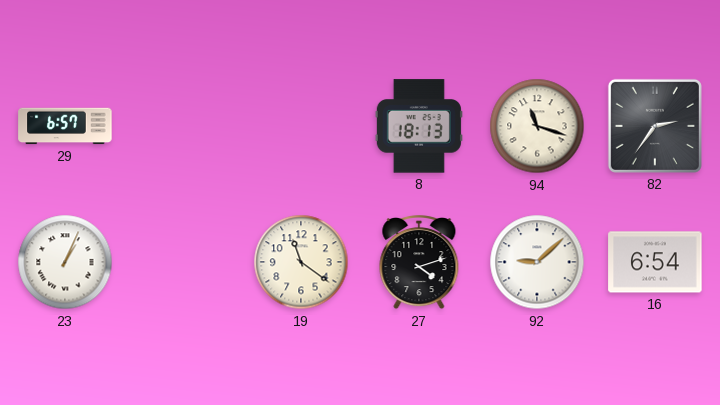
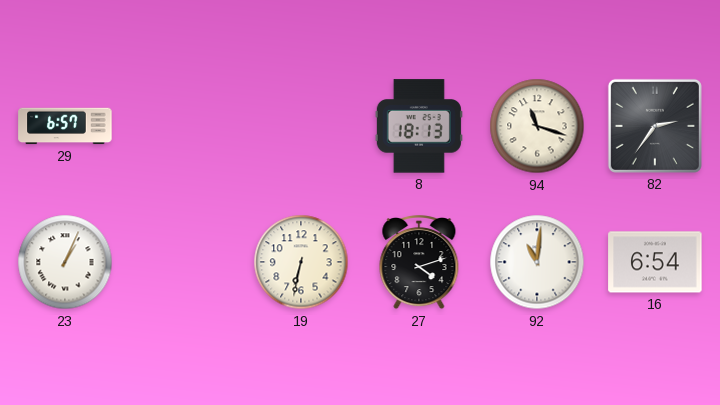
19: 11:21 -> 6:32
92: 9:08 -> 11:01
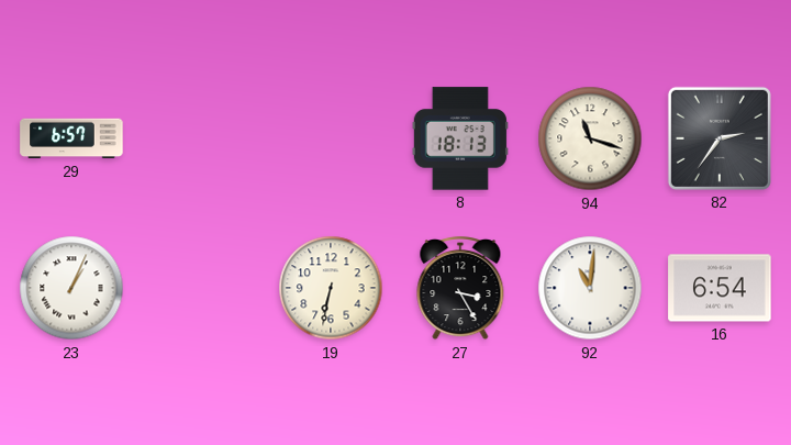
27: 4:12 -> 3:25
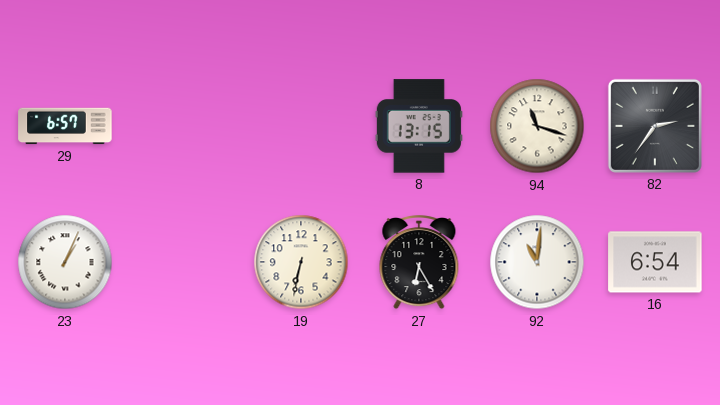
8: 18:13 -> 13:15
27: 3:25 -> 6:25
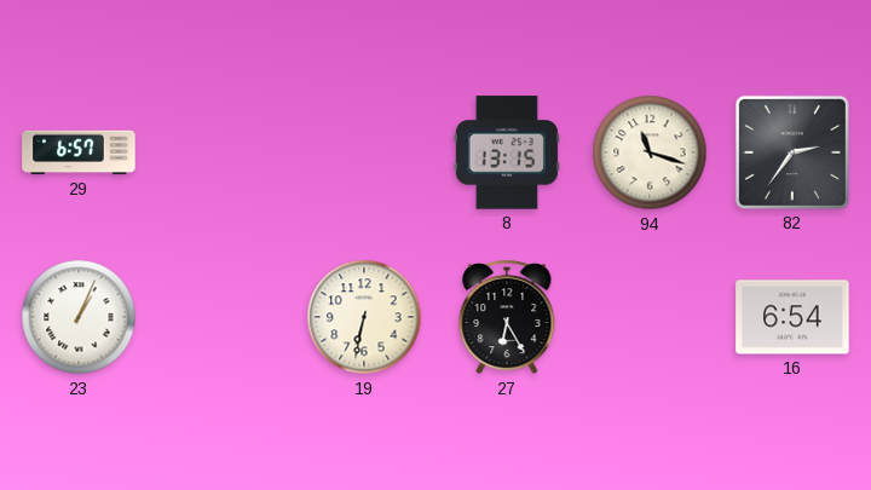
92: 11:01 -> none
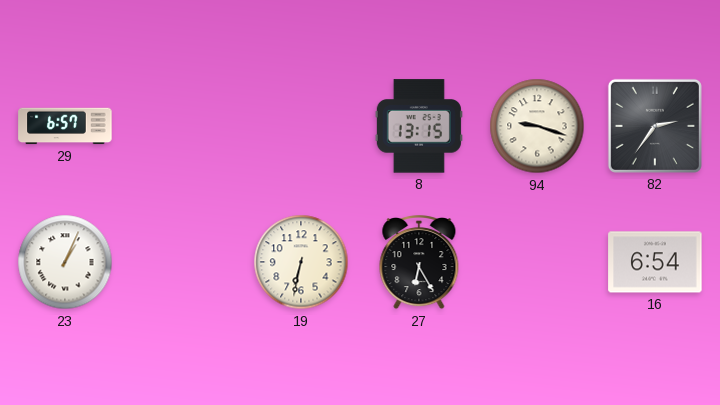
94: 11:18 -> 9:18
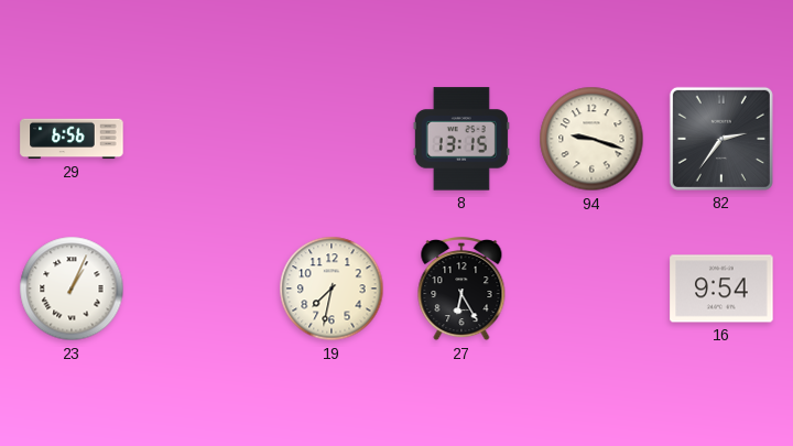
29: 6:57 -> 6:56
19: 6:32 -> 7:32
16: 6:54 -> 9:54
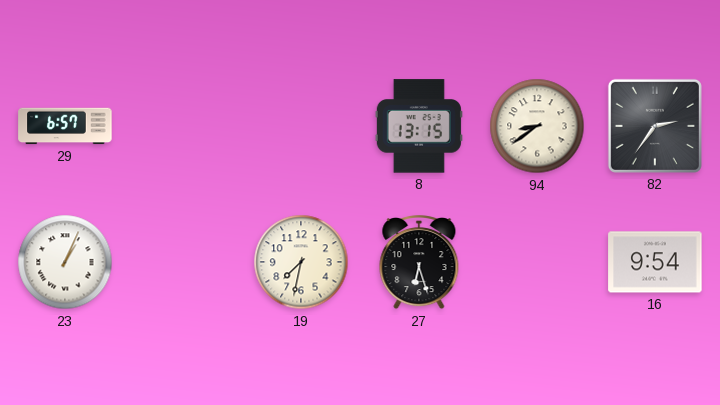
29: 6:56 -> 6:57
94: 9:18 -> 8:39
27: 6:25 -> 6:27
